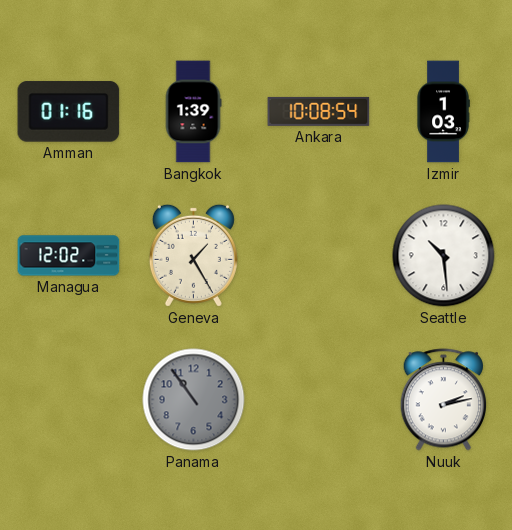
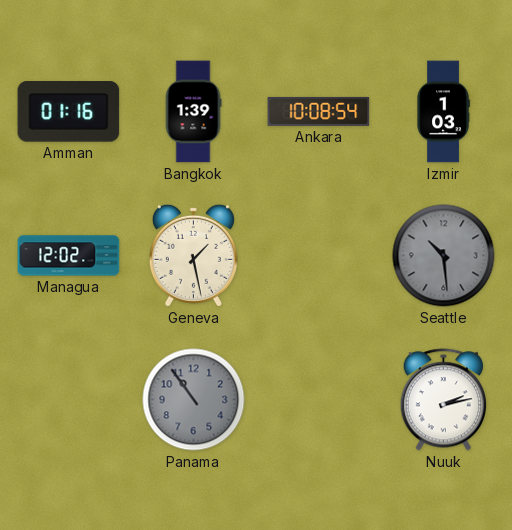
Geneva: 1:25 -> 1:28
Seattle dial: white -> grey
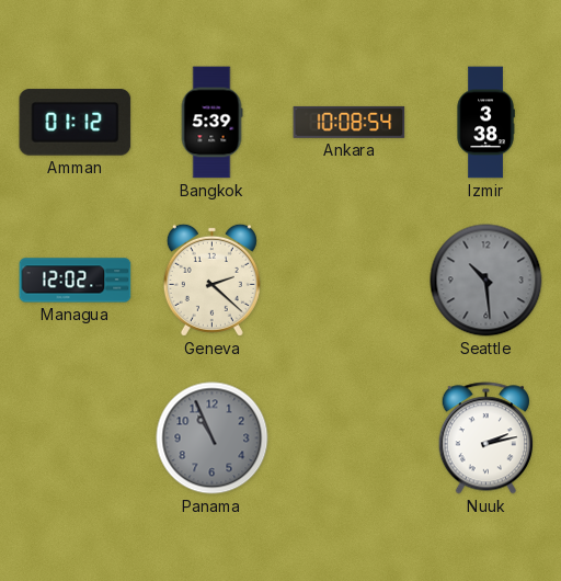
Amman: 01:16 -> 01:12
Bangkok: 1:39 -> 5:39
Izmir: 1:03 -> 3:38
Geneva: 1:28 -> 2:22
Panama: 10:54 -> 10:56
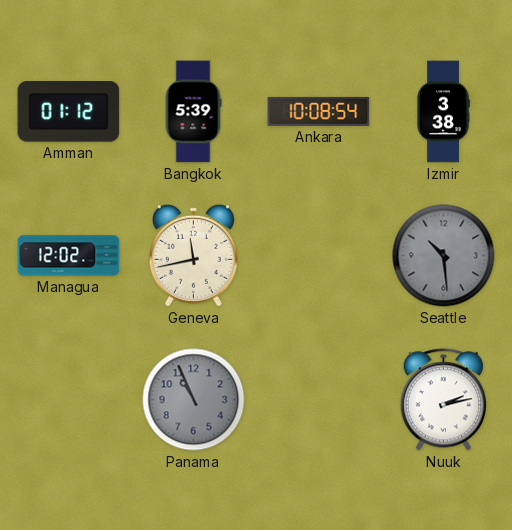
Geneva: 2:22 -> 11:43
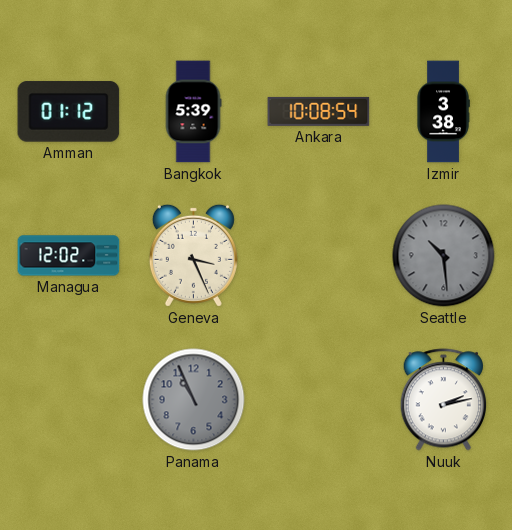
Geneva: 11:43 -> 3:26
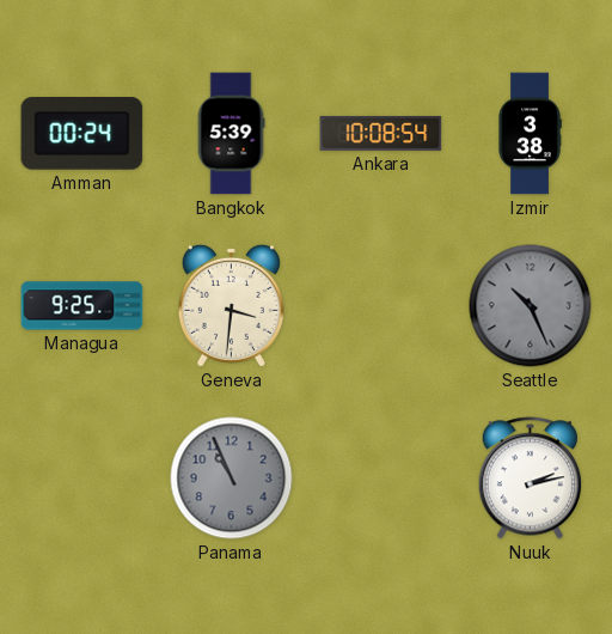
Amman: 01:12 -> 00:24
Managua: 12:02 -> 9:25
Geneva: 3:26 -> 3:31
Seattle: 10:29 -> 10:26
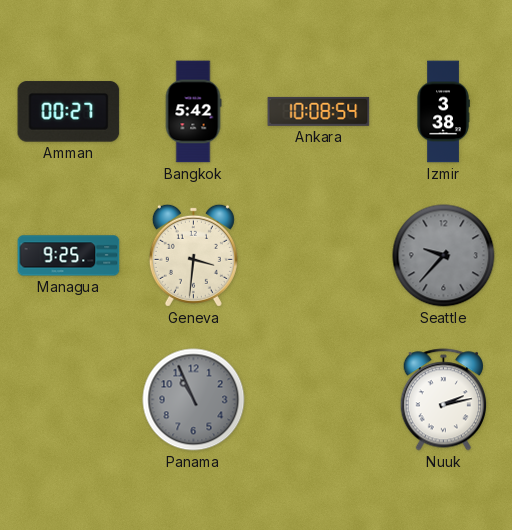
Amman: 00:24 -> 00:27
Bangkok: 5:39 -> 5:42
Seattle: 10:26 -> 9:37
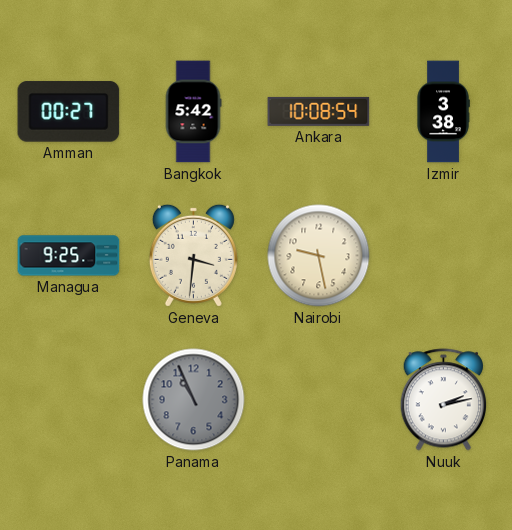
Nairobi: none -> 9:28
Seattle: 9:37 -> none
